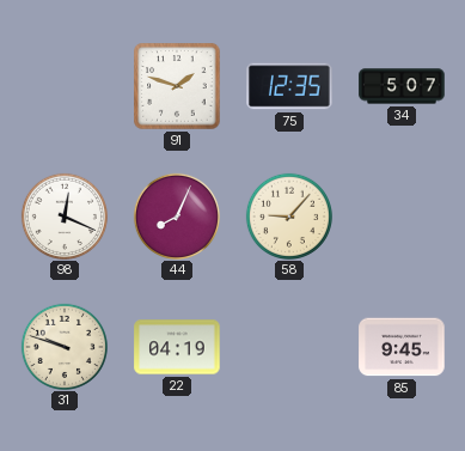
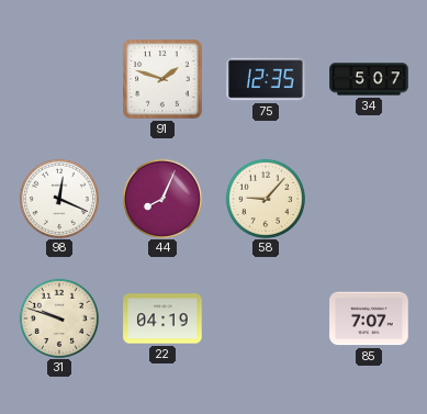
85: 9:45 -> 7:07
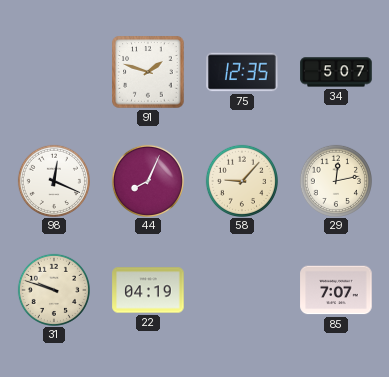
29: none -> 12:13
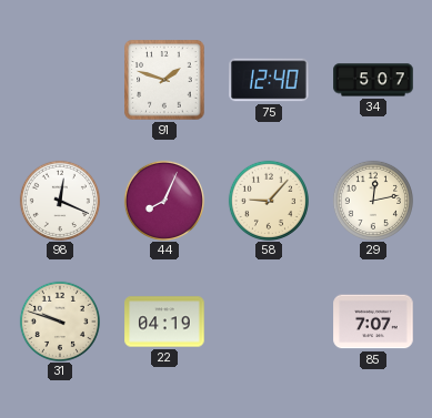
75: 12:35 -> 12:40
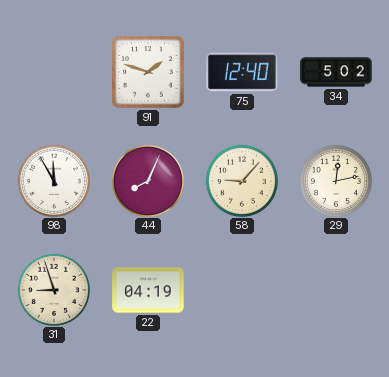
34: 5:07 -> 5:02
98: 12:19 -> 11:55
31: 9:48 -> 8:57
85: 7:07 -> none
